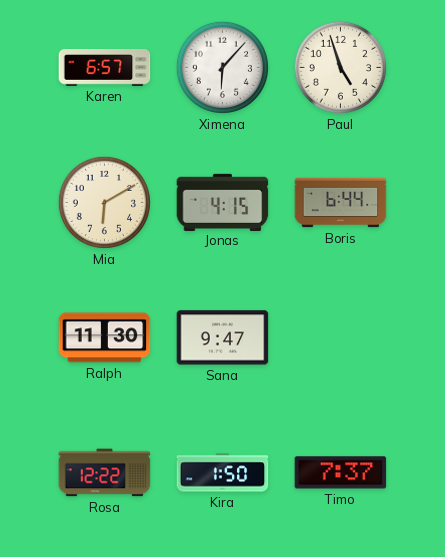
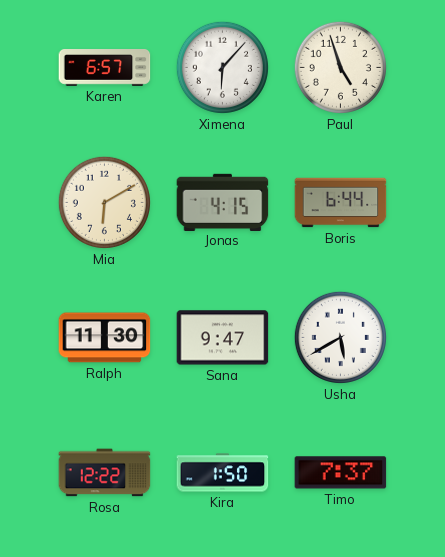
Usha: none -> 5:40
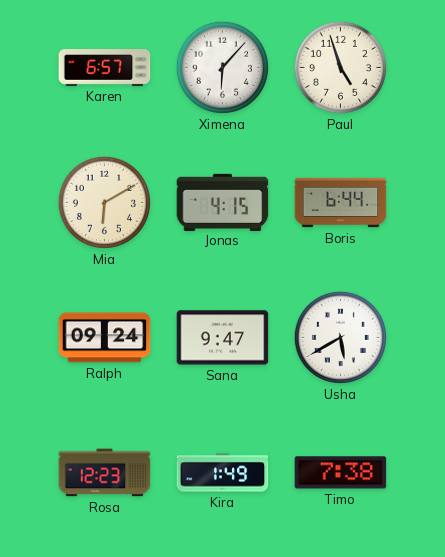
Ralph: 11:30 -> 09:24
Rosa: 12:22 -> 12:23
Kira: 1:50 -> 1:49
Timo: 7:37 -> 7:38
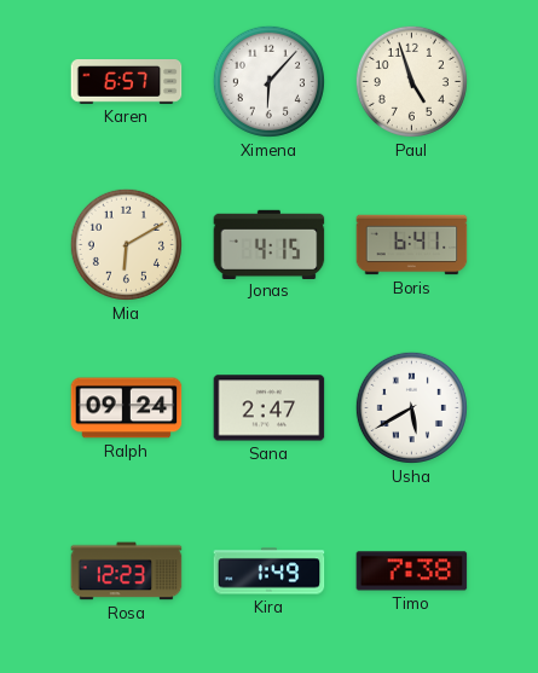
Boris: 6:44 -> 6:41
Sana: 9:47 -> 2:47
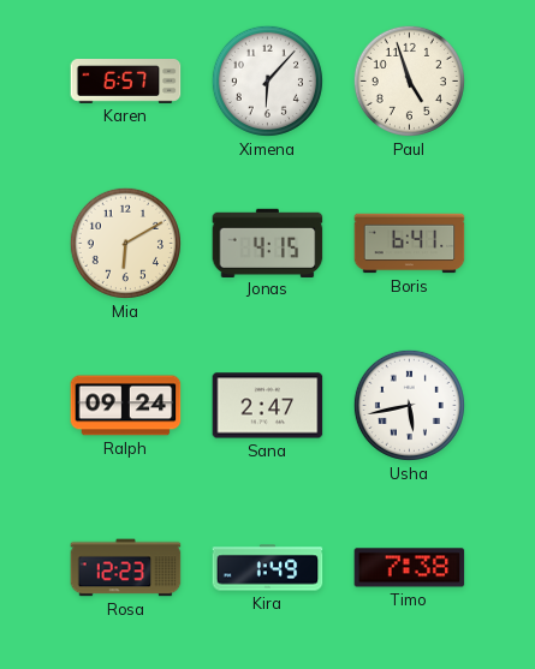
Usha: 5:40 -> 5:43
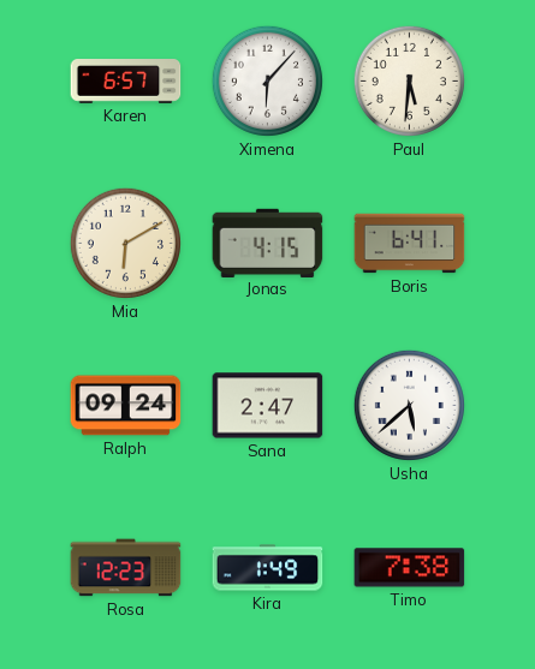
Paul: 4:57 -> 5:31
Usha: 5:43 -> 5:38
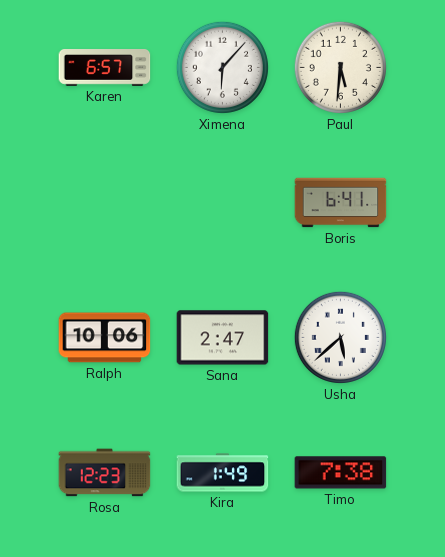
Mia: 6:10 -> none
Jonas: 4:15 -> none
Ralph: 09:24 -> 10:06
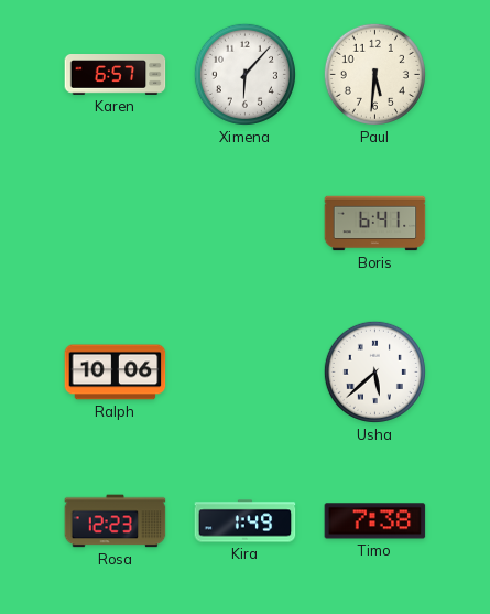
Sana: 2:47 -> none
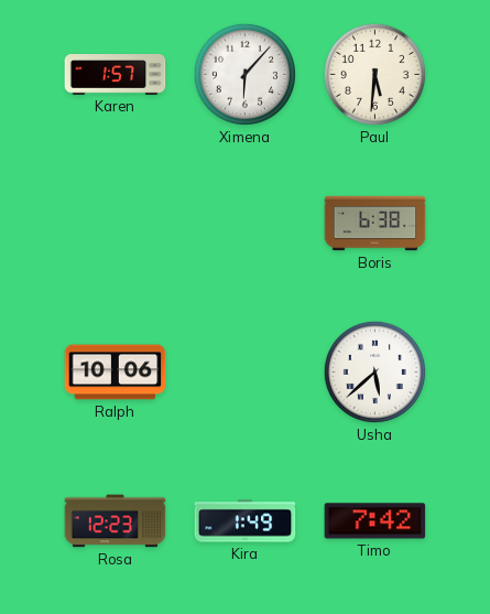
Karen: 6:57 -> 1:57
Boris: 6:41 -> 6:38
Timo: 7:38 -> 7:42
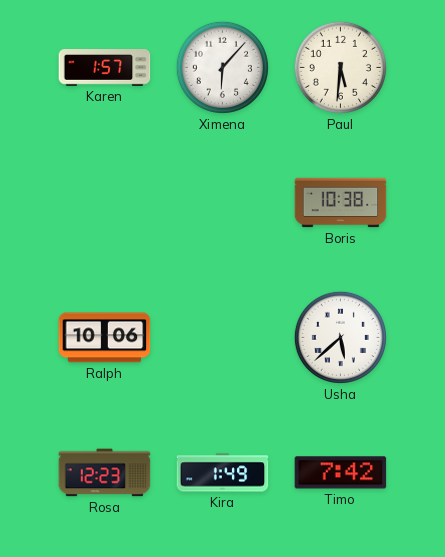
Boris: 6:38 -> 10:38
